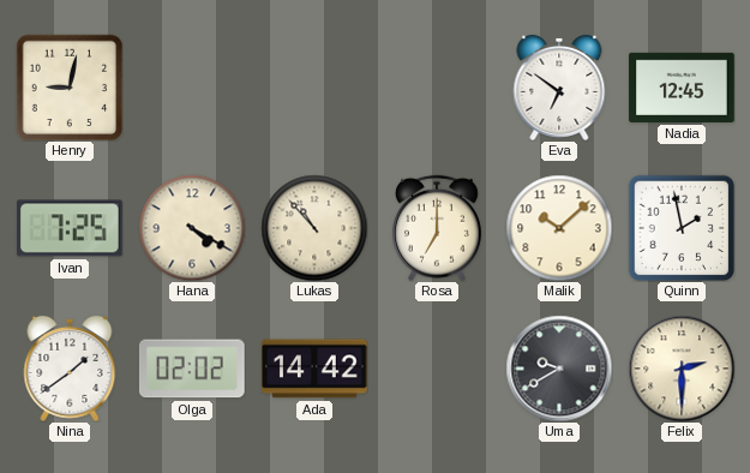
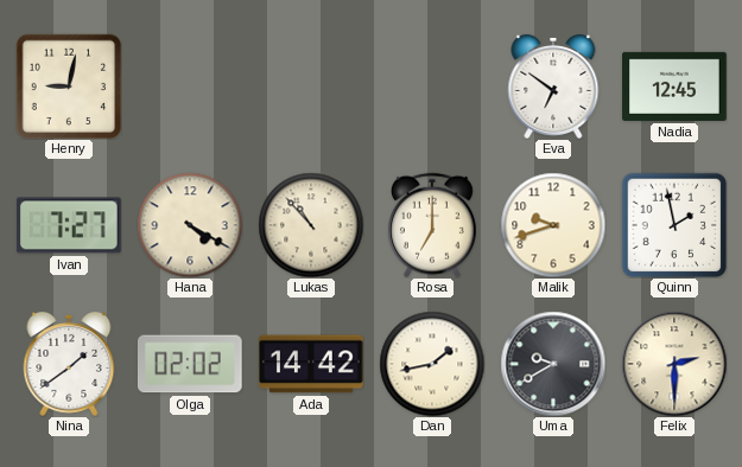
Ivan: 7:25 -> 7:27
Malik: 10:08 -> 9:42
Dan: none -> 1:43
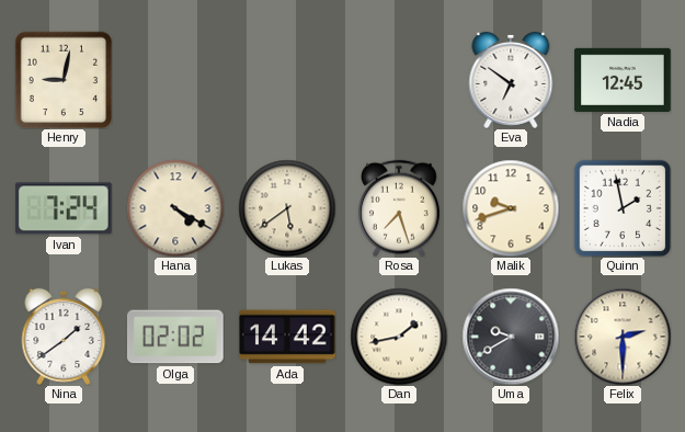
Ivan: 7:27 -> 7:24
Lukas: 10:53 -> 5:39
Rosa: 7:00 -> 7:27
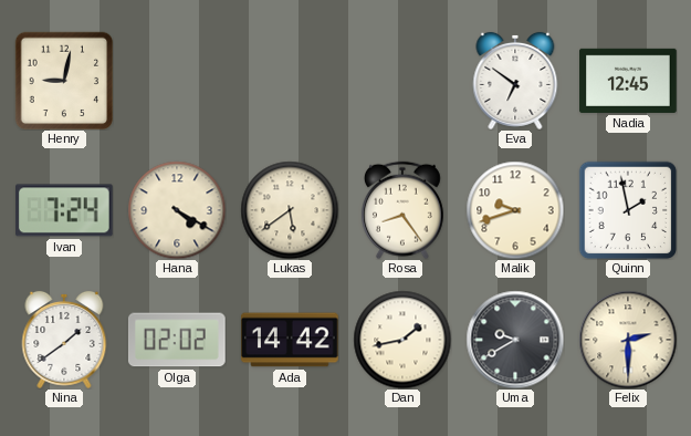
Rosa: 7:27 -> 8:24
